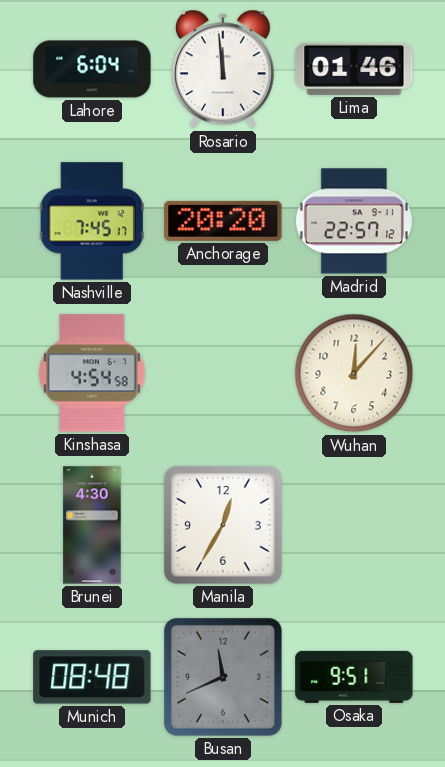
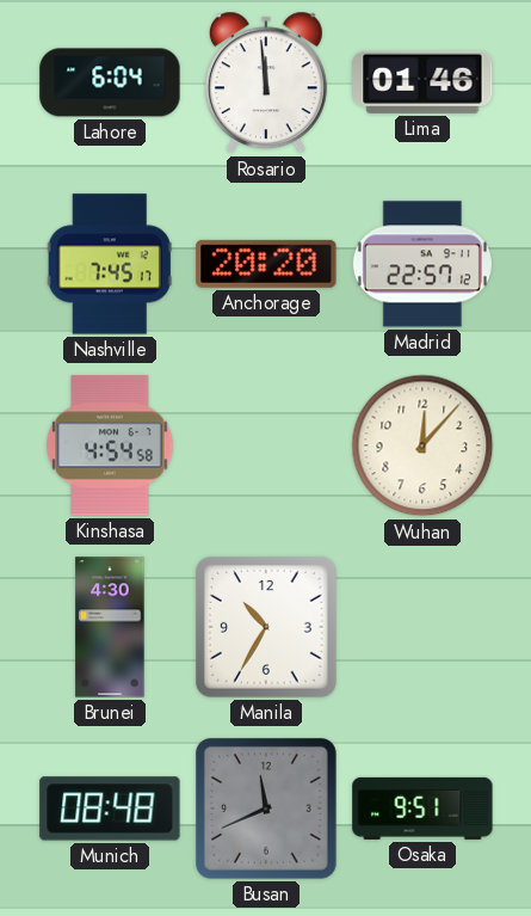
Manila: 12:35 -> 10:35
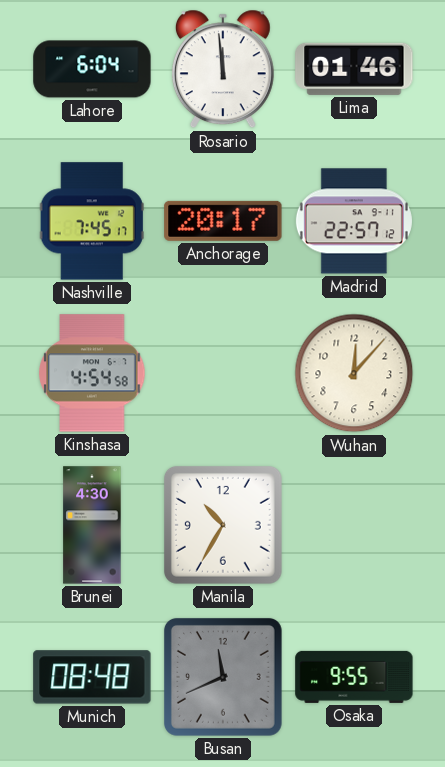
Anchorage: 20:20 -> 20:17
Osaka: 9:51 -> 9:55
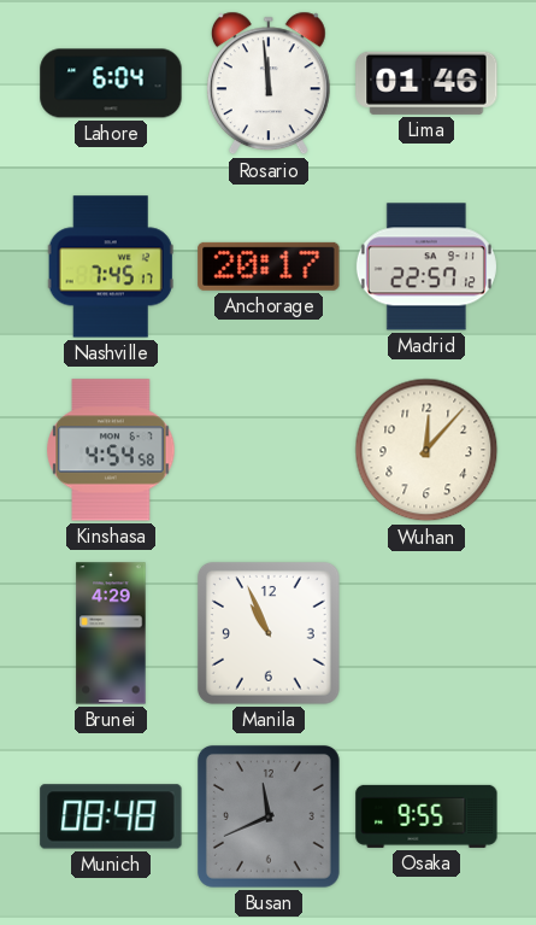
Brunei: 4:30 -> 4:29
Manila: 10:35 -> 10:56
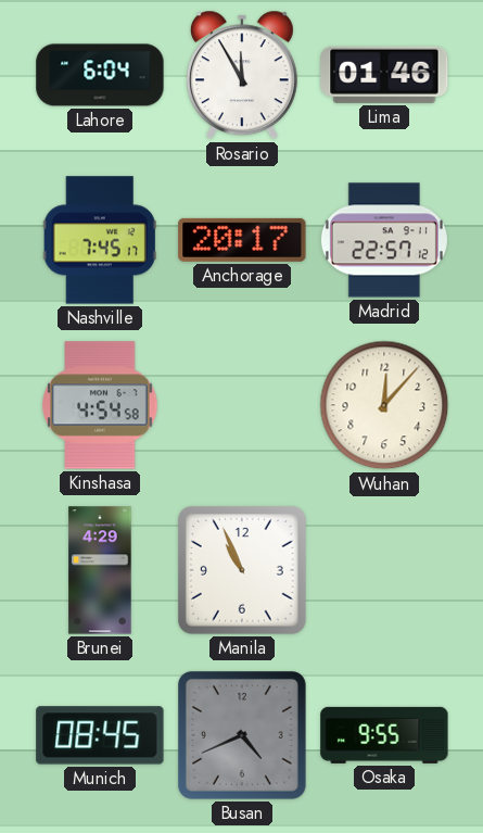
Rosario: 11:59 -> 11:55
Munich: 08:48 -> 08:45
Busan: 11:41 -> 4:41
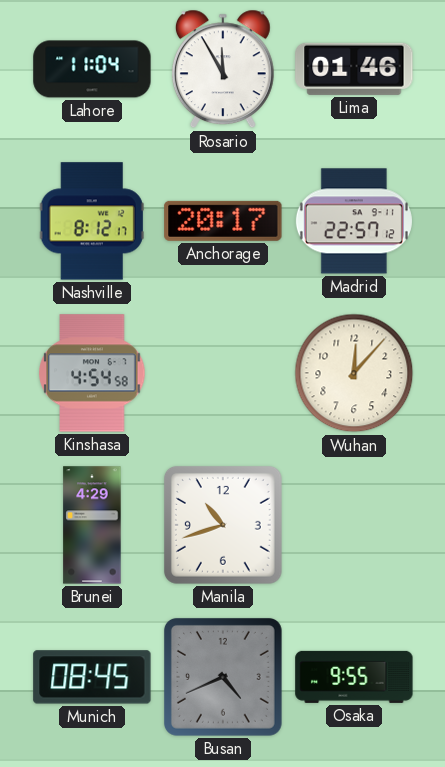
Lahore: 6:04 -> 11:04
Nashville: 7:45 -> 8:12
Manila: 10:56 -> 10:42
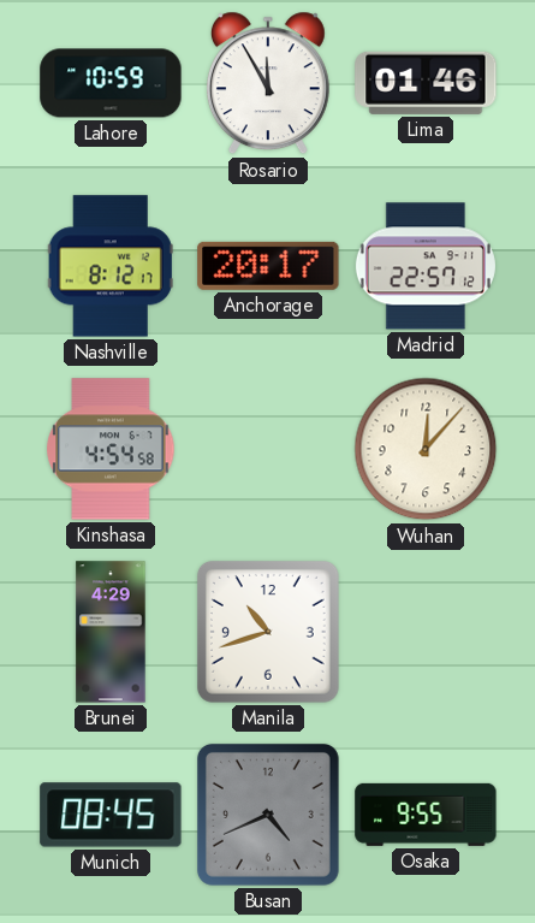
Lahore: 11:04 -> 10:59
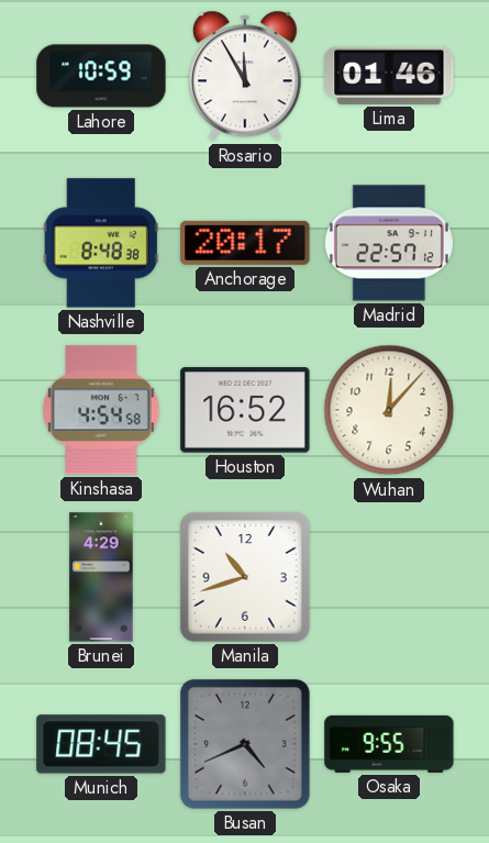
Nashville: 8:12 -> 8:48
Houston: none -> 16:52
